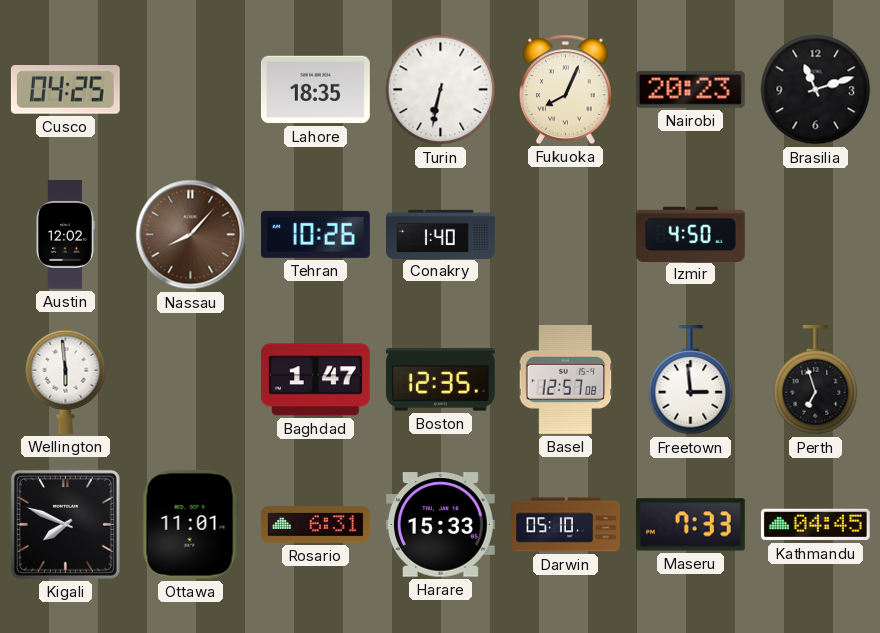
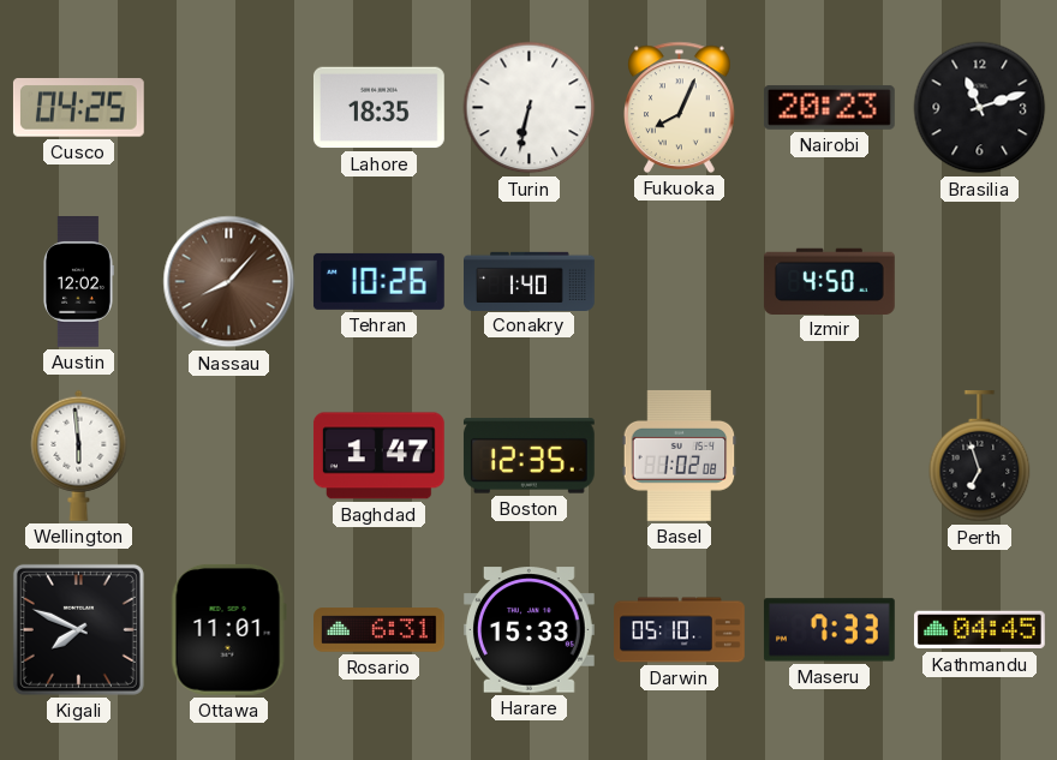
Basel: 12:57 -> 1:02
Freetown: 2:59 -> none
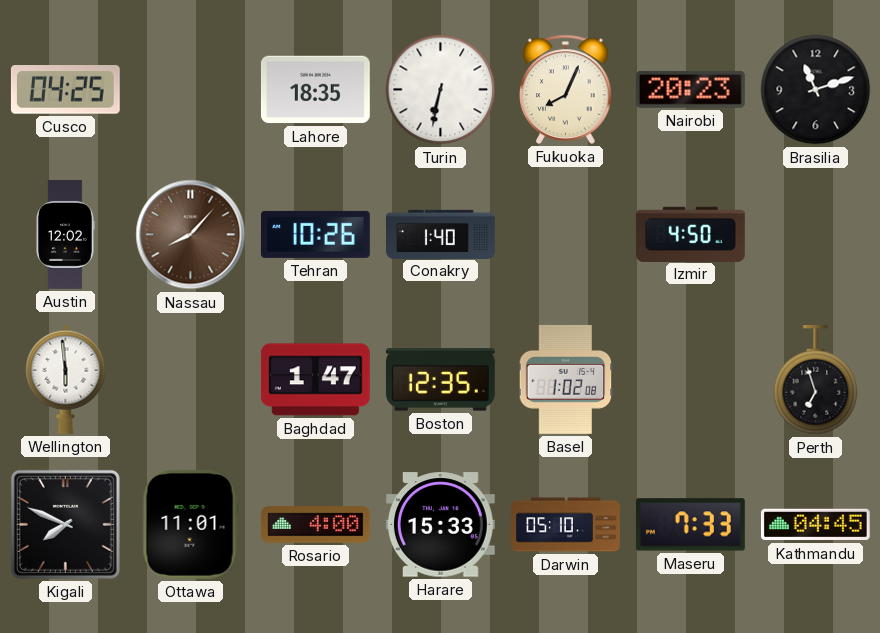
Rosario: 6:31 -> 4:00
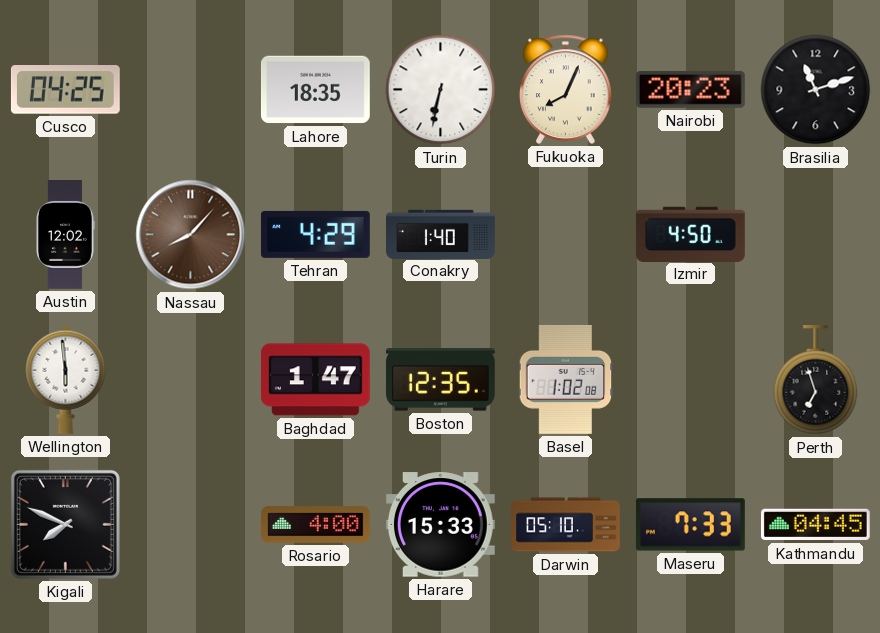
Tehran: 10:26 -> 4:29
Ottawa: 11:01 -> none
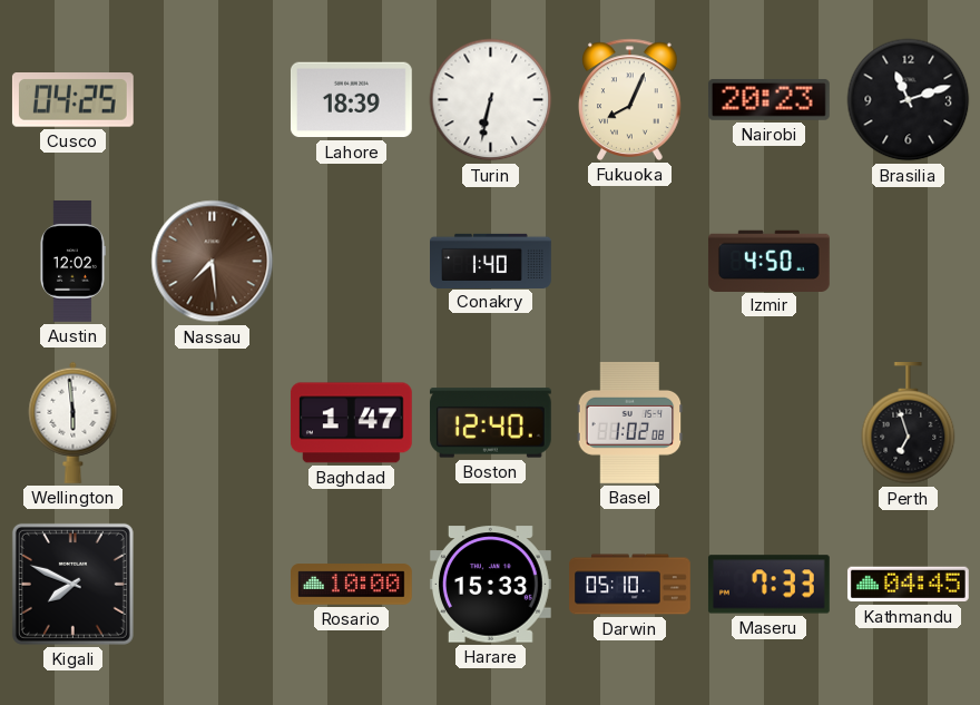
Lahore: 18:35 -> 18:39
Nassau: 8:07 -> 7:29
Tehran: 4:29 -> none
Boston: 12:35 -> 12:40
Rosario: 4:00 -> 10:00
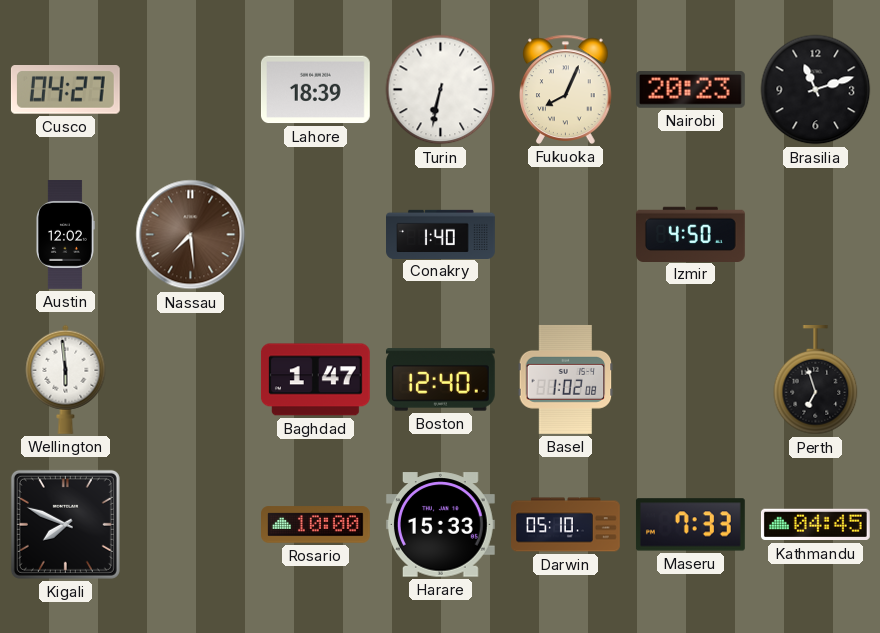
Cusco: 04:25 -> 04:27
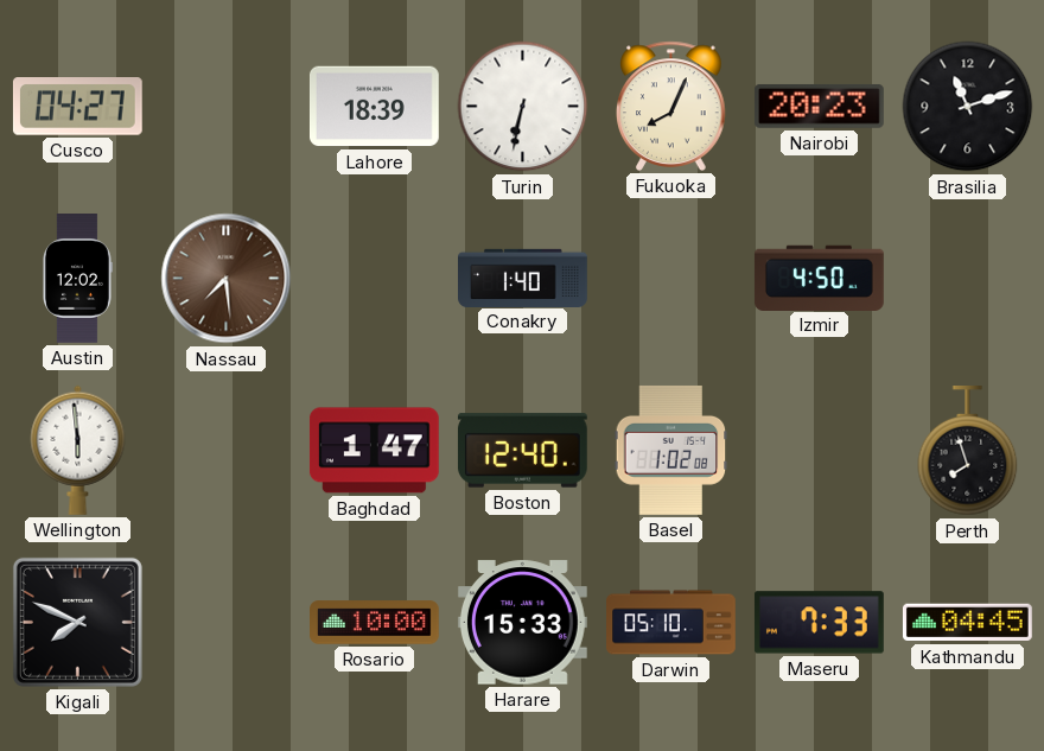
Perth: 6:57 -> 7:57
